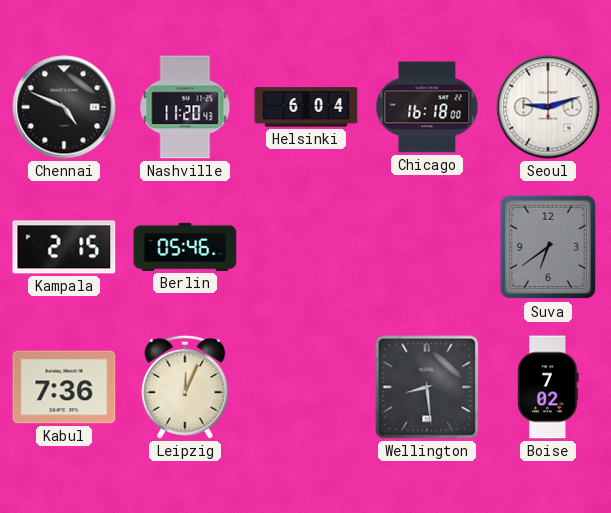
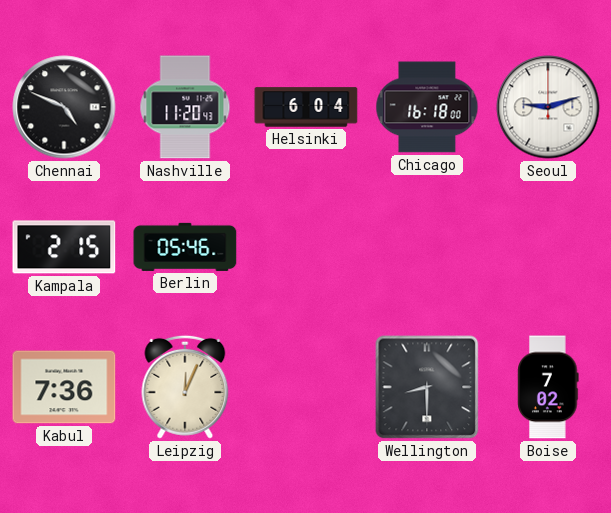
Suva: 6:39 -> none
Wellington: 8:29 -> 8:30
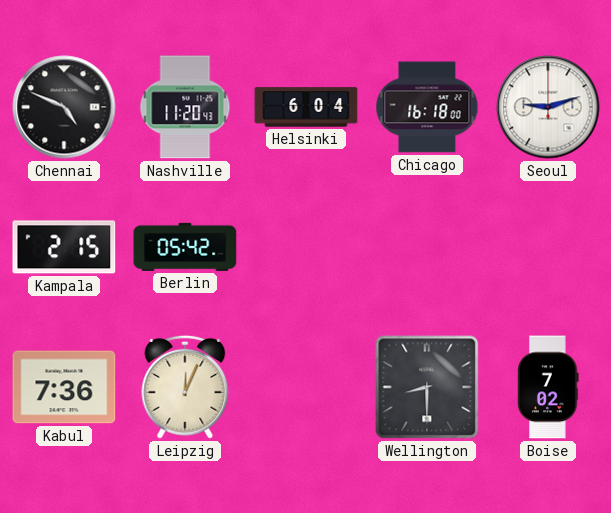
Berlin: 05:46 -> 05:42
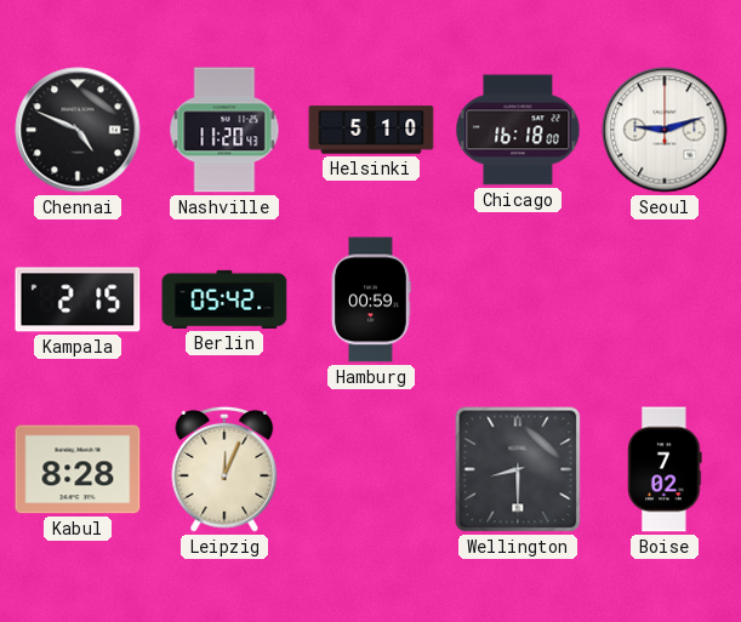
Helsinki: 6:04 -> 5:10
Hamburg: none -> 00:59
Kabul: 7:36 -> 8:28
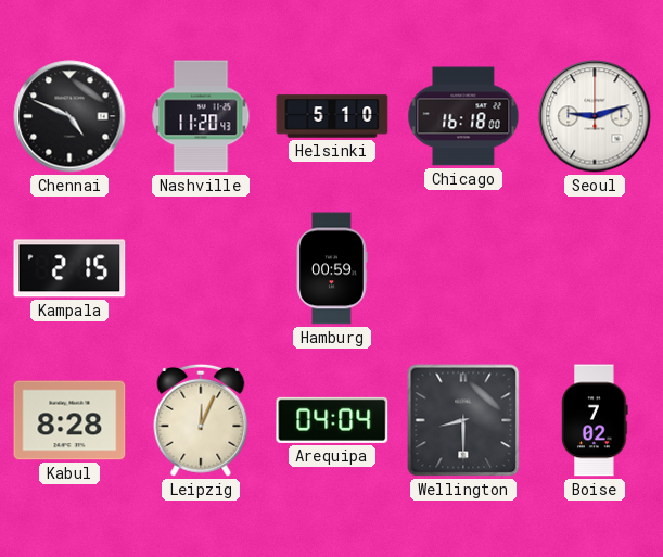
Berlin: 05:42 -> none
Arequipa: none -> 04:04
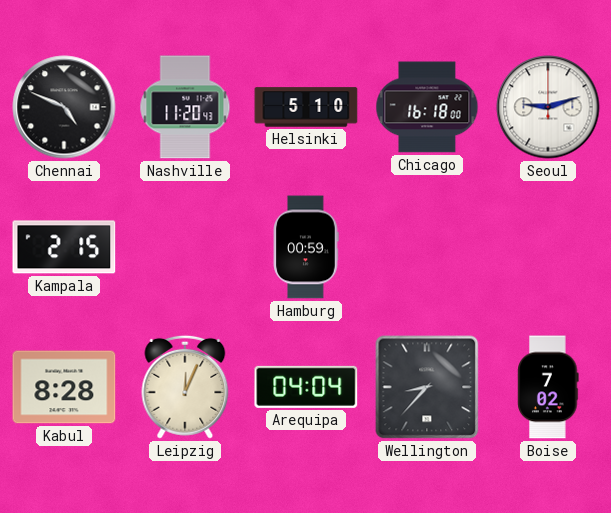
Wellington: 8:30 -> 8:37
